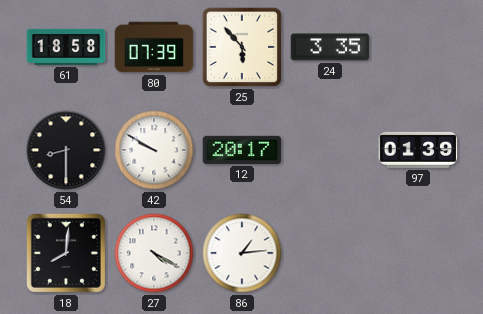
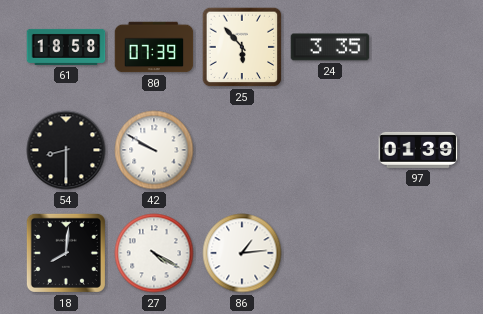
12: 20:17 -> none
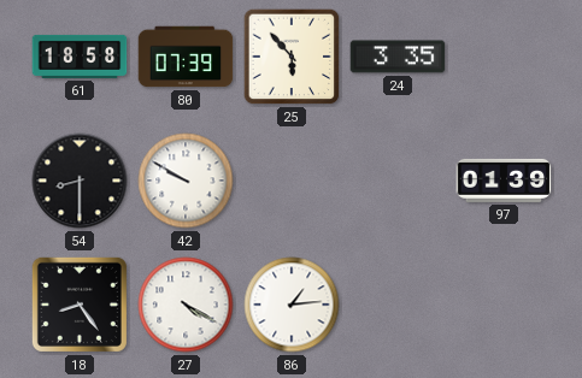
18: 8:01 -> 8:24
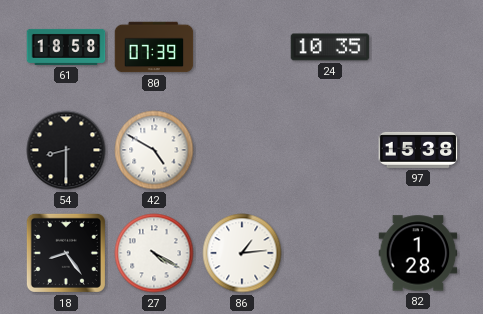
25: 5:53 -> none
24: 3:35 -> 10:35
42: 9:50 -> 4:50
97: 01:39 -> 15:38
82: none -> 1:28
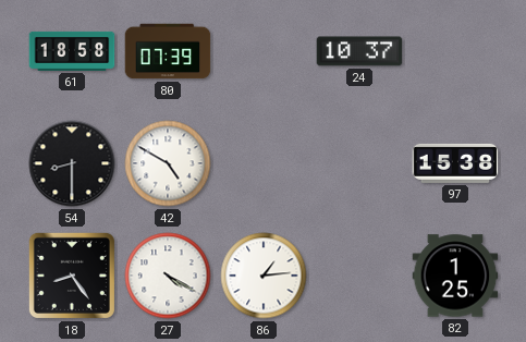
24: 10:35 -> 10:37
82: 1:28 -> 1:25
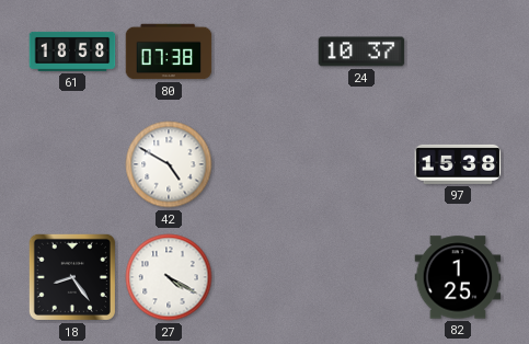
80: 07:39 -> 07:38
54: 8:30 -> none
86: 1:14 -> none
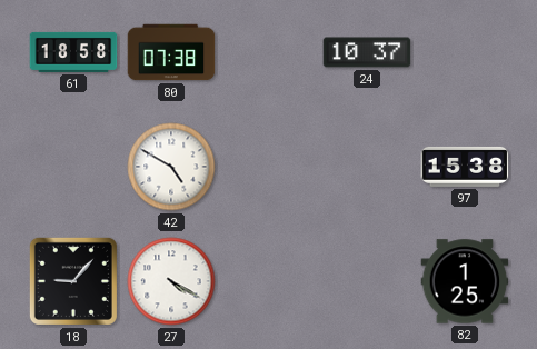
18: 8:24 -> 9:07
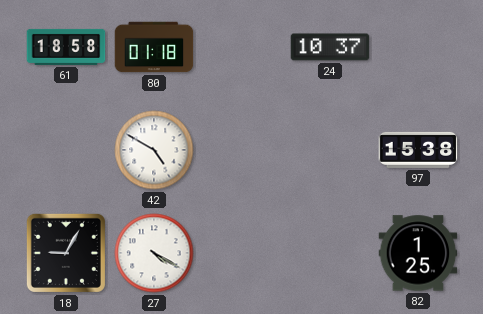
80: 07:38 -> 01:18
18: 9:07 -> 9:05
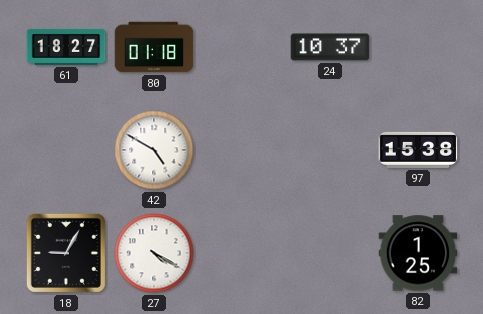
61: 18:58 -> 18:27
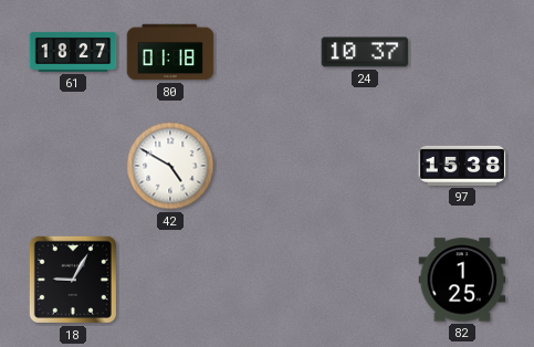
27: 4:20 -> none
